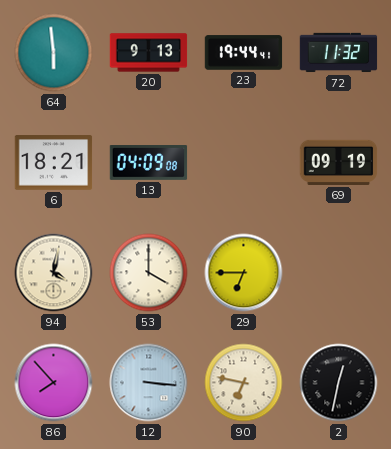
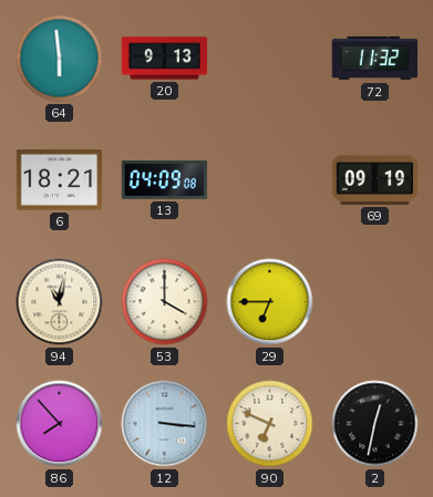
23: 19:44 -> none
94: 4:02 -> 11:02
90: 6:47 -> 6:49
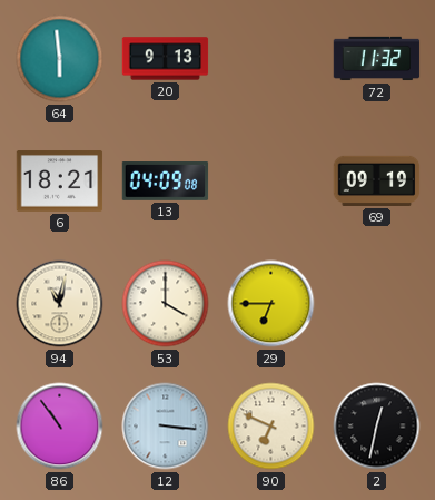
86: 7:53 -> 10:54
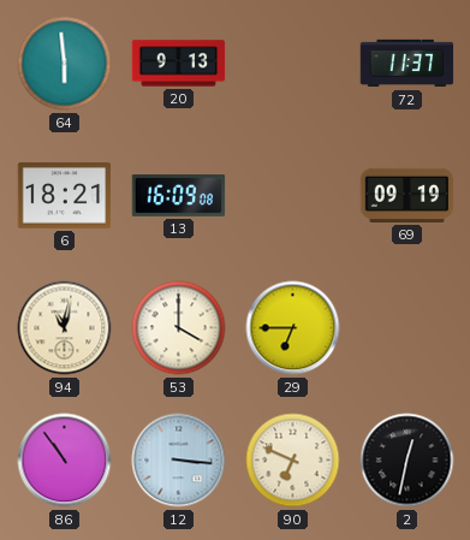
72: 11:32 -> 11:37
13: 04:09 -> 16:09
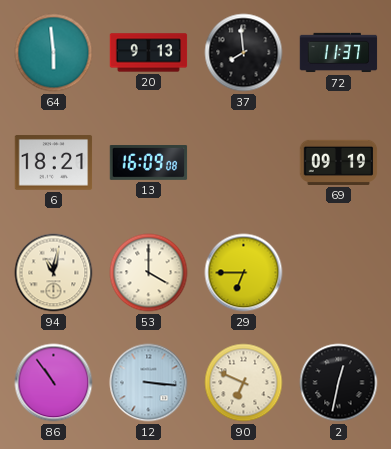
37: none -> 7:59
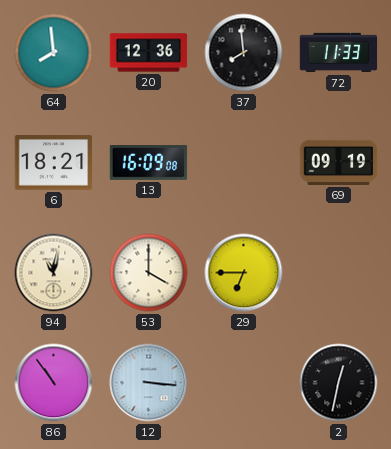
64: 5:59 -> 7:59
20: 9:13 -> 12:36
72: 11:37 -> 11:33
90: 6:49 -> none
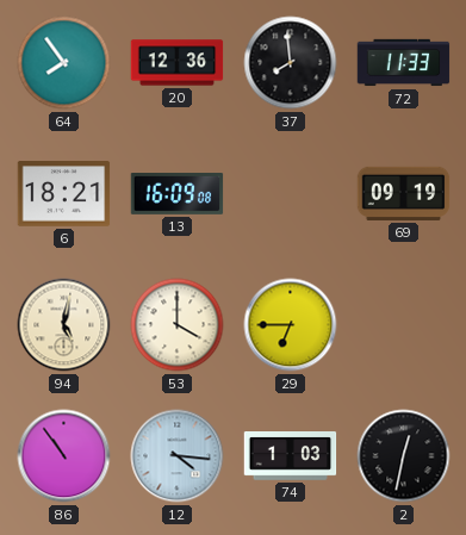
64: 7:59 -> 7:54
94: 11:02 -> 5:02
12: 3:16 -> 4:16
74: none -> 1:03
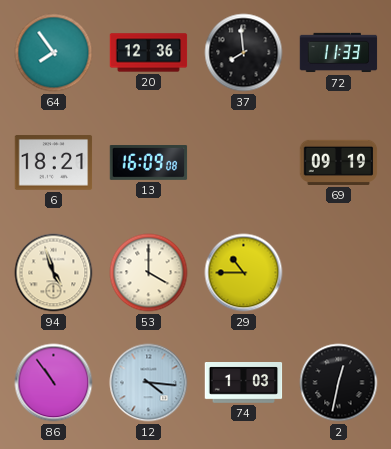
94: 5:02 -> 4:57
29: 6:45 -> 10:45
